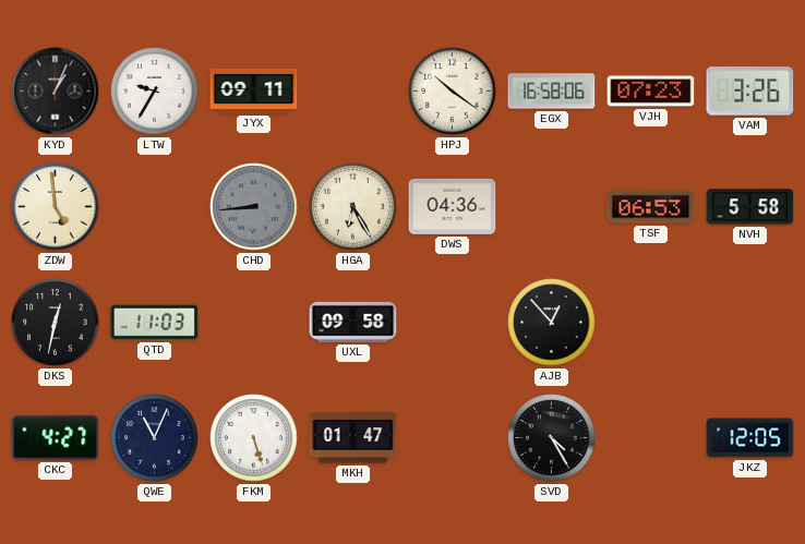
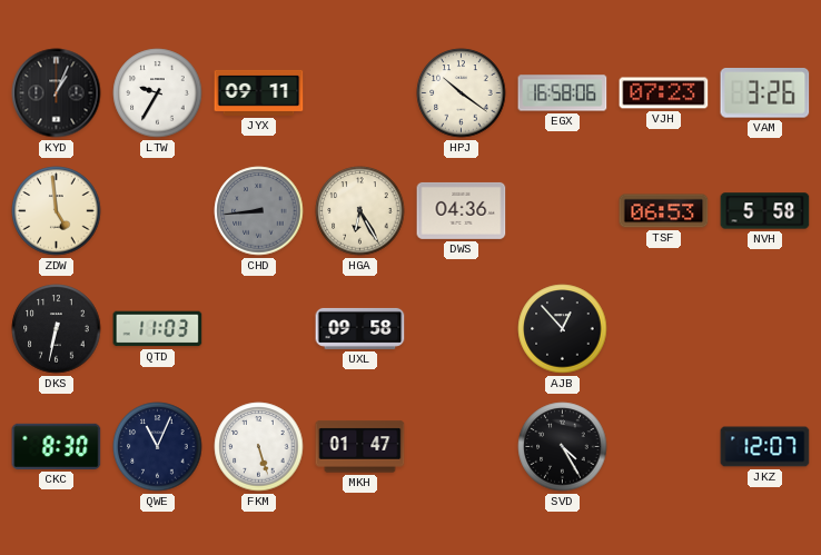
DKS: 12:32 -> 6:32
CKC: 4:27 -> 8:30
JKZ: 12:05 -> 12:07
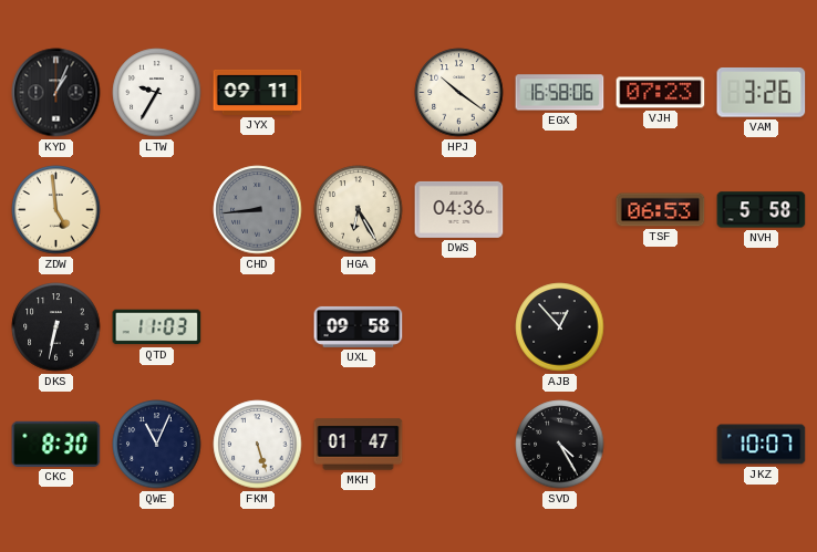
JKZ: 12:07 -> 10:07
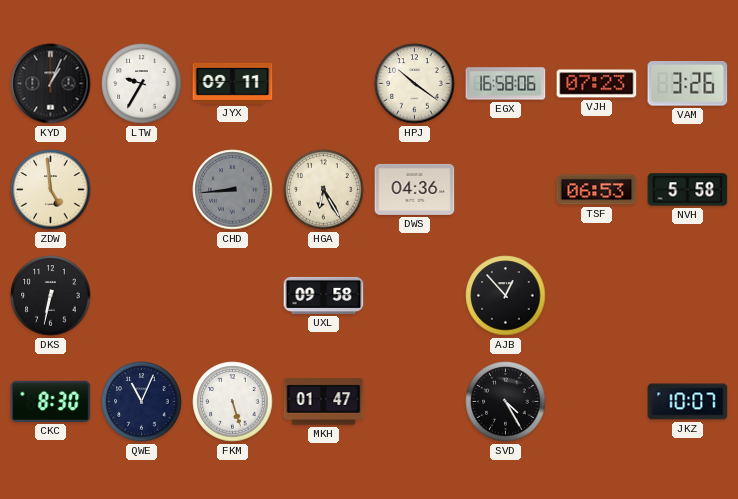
QTD: 11:03 -> none
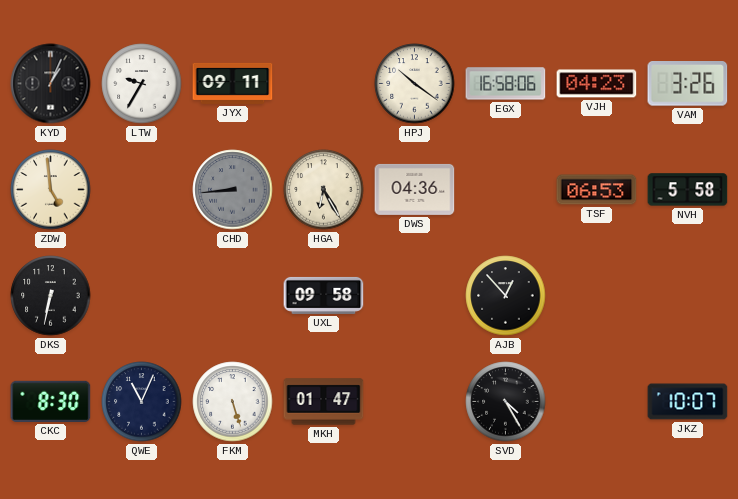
VJH: 07:23 -> 04:23
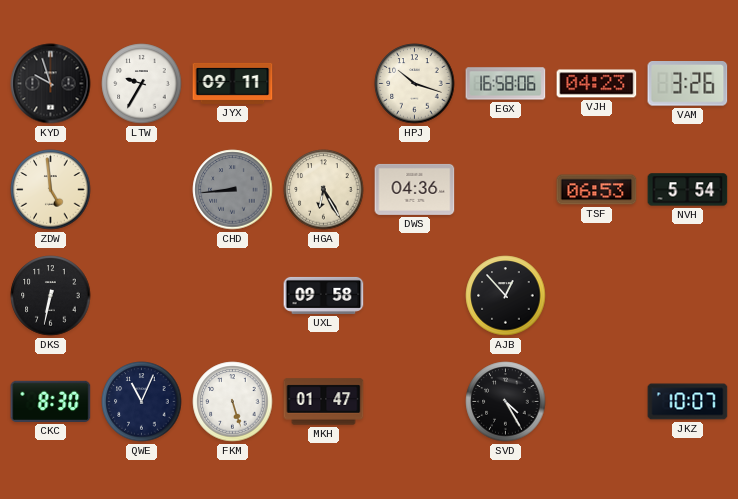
KYD: 1:04 -> 9:57
HPJ: 10:21 -> 10:18
NVH: 5:58 -> 5:54
